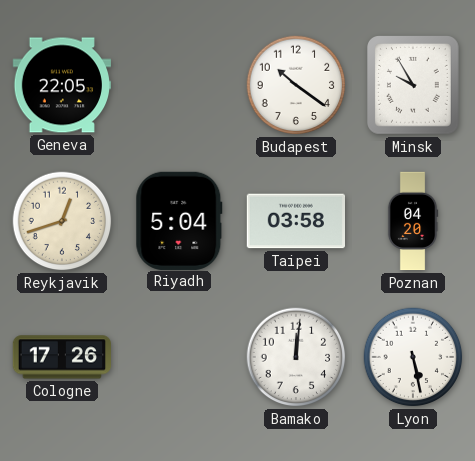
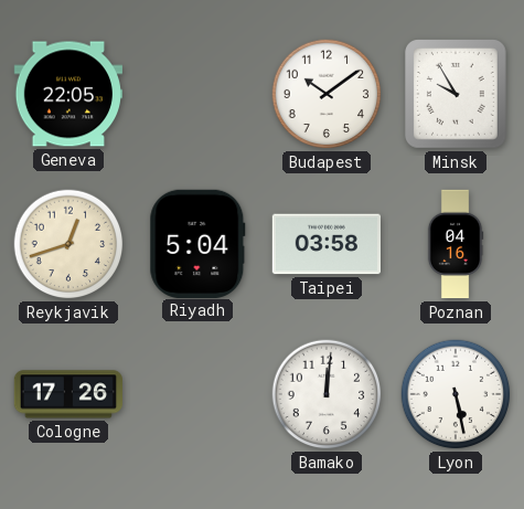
Budapest: 10:21 -> 10:09
Poznan: 04:20 -> 04:16
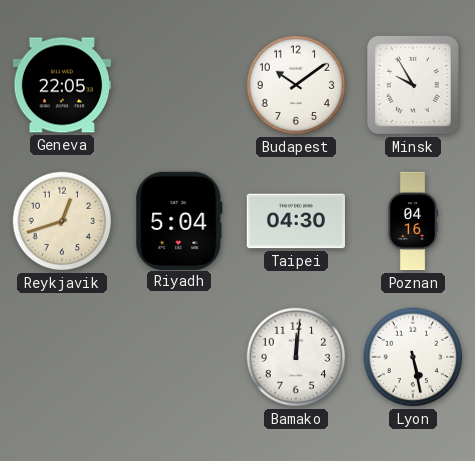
Taipei: 03:58 -> 04:30
Cologne: 17:26 -> none
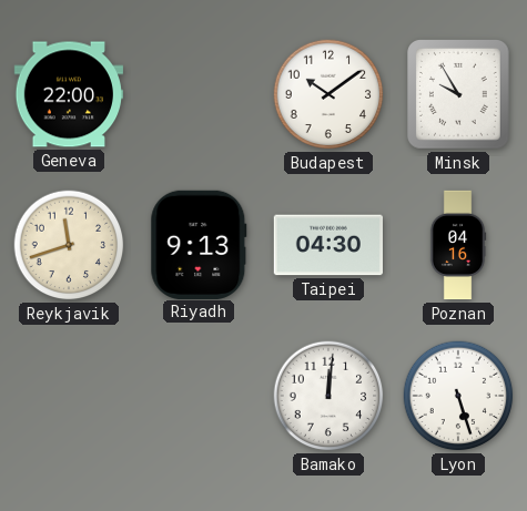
Geneva: 22:05 -> 22:00
Reykjavik: 12:42 -> 11:42
Riyadh: 5:04 -> 9:13
Lyon: 5:28 -> 5:27
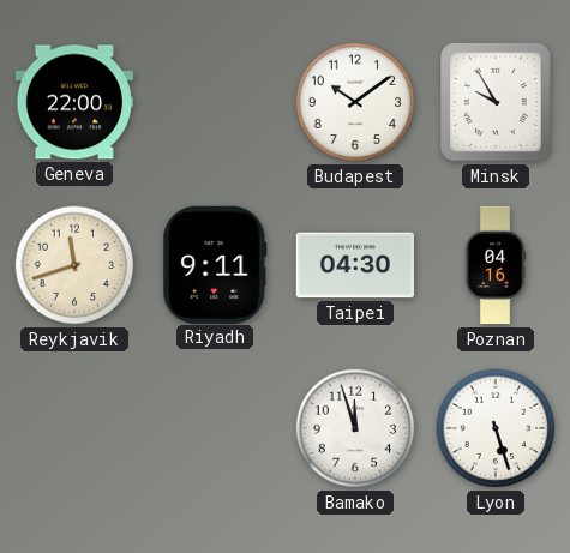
Riyadh: 9:13 -> 9:11
Bamako: 12:01 -> 11:57
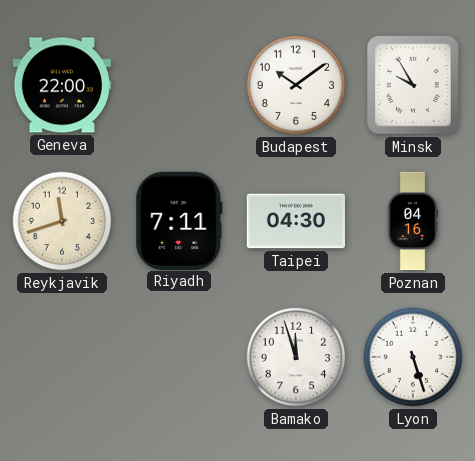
Riyadh: 9:11 -> 7:11
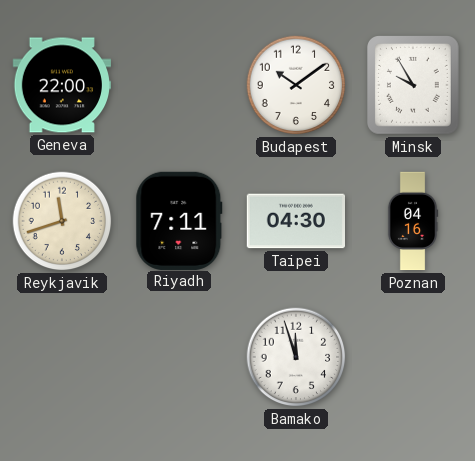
Lyon: 5:27 -> none
